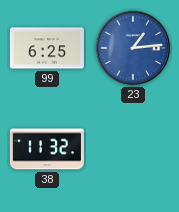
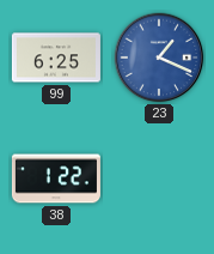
23: 1:14 -> 1:19
38: 11:32 -> 1:22
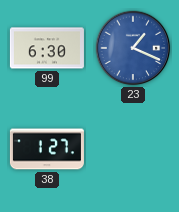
99: 6:25 -> 6:30
38: 1:22 -> 1:27
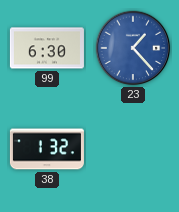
23: 1:19 -> 1:23
38: 1:27 -> 1:32
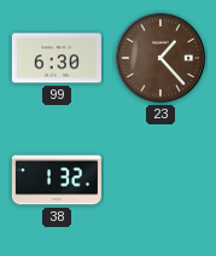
23 dial: blue -> brown
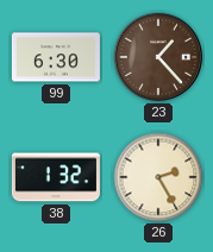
26: none -> 2:25
